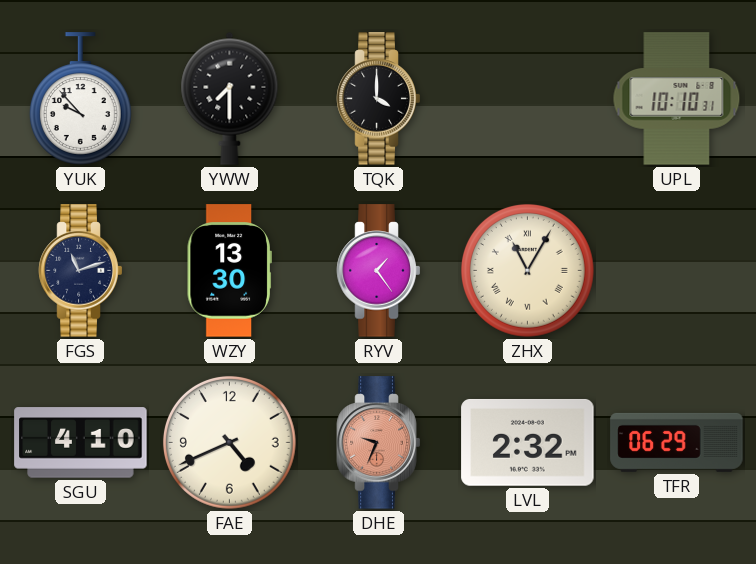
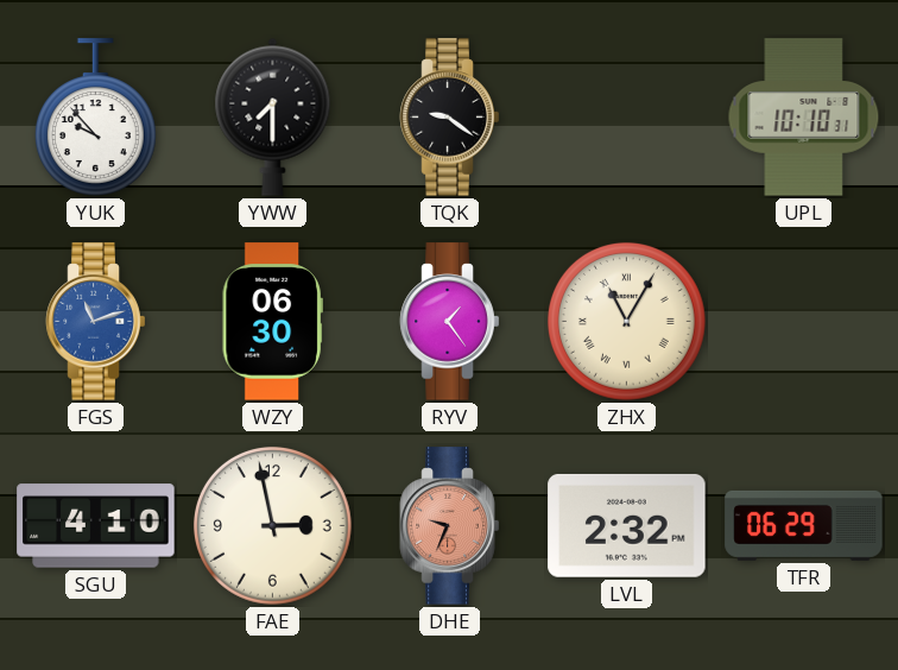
TQK: 4:00 -> 9:21
FGS dial: navy -> blue
WZY: 13:30 -> 06:30
FAE: 4:41 -> 2:58
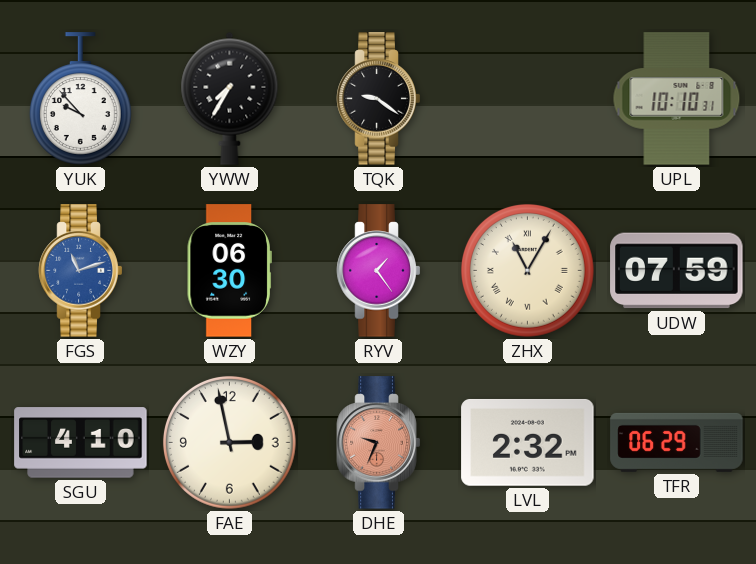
YWW: 7:30 -> 7:35
UDW: none -> 07:59
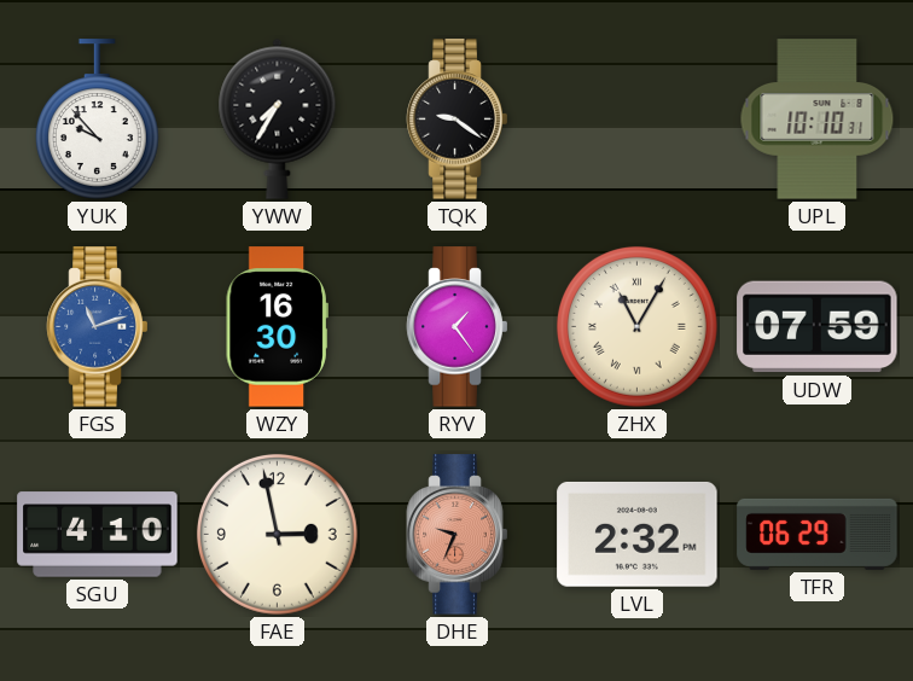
WZY: 06:30 -> 16:30
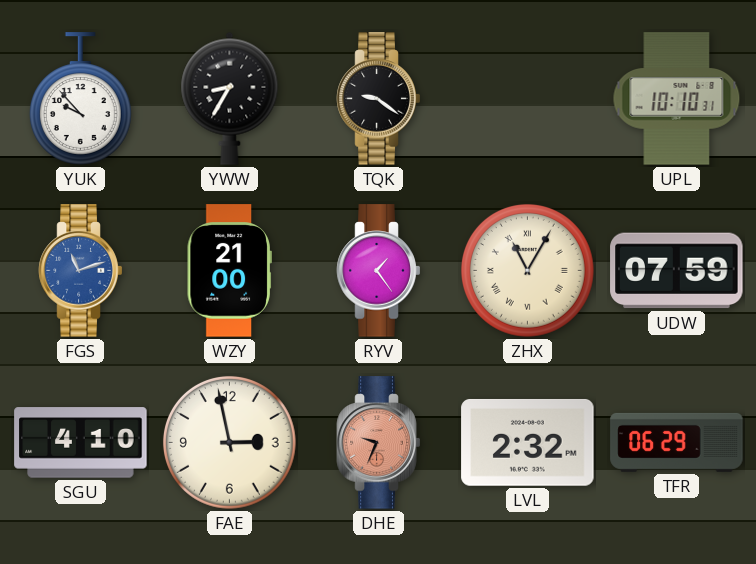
YWW: 7:35 -> 8:35
WZY: 16:30 -> 21:00
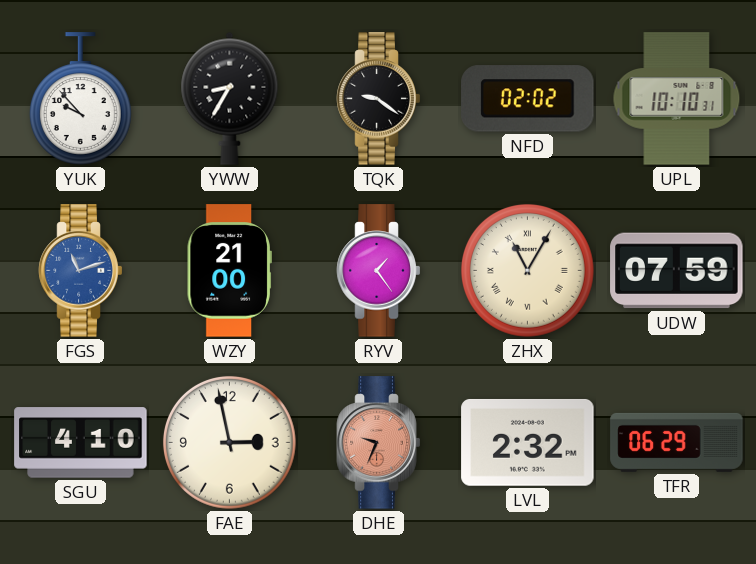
NFD: none -> 02:02
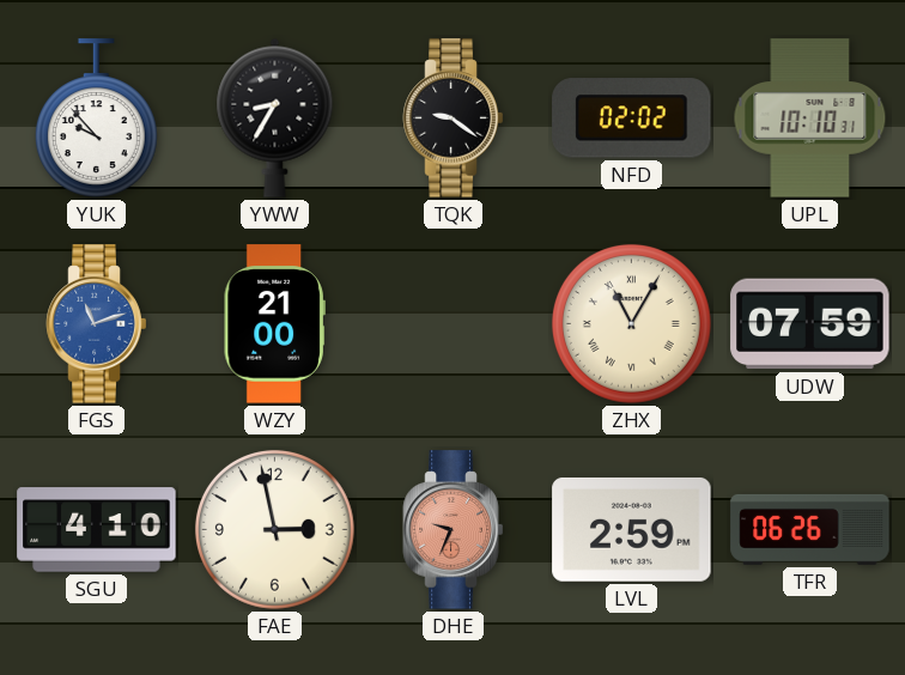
RYV: 1:24 -> none
LVL: 2:32 -> 2:59
TFR: 06:29 -> 06:26
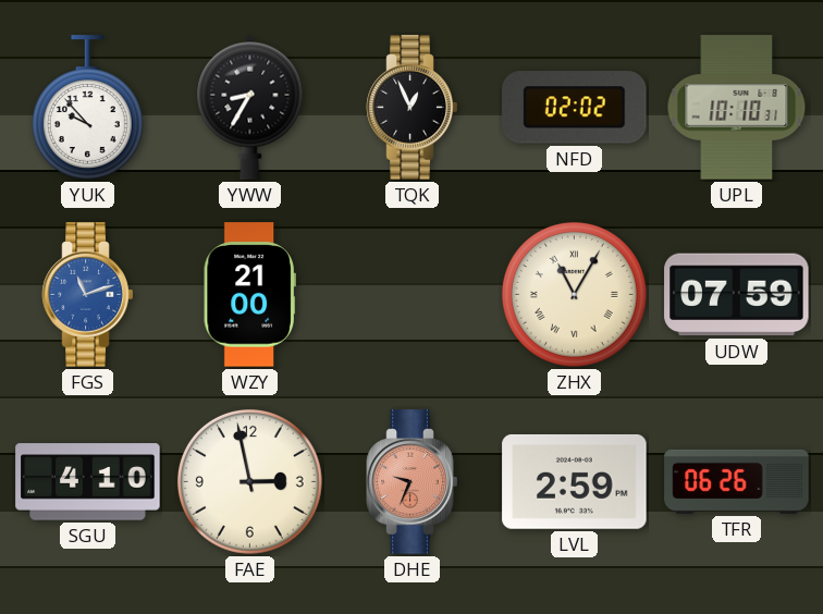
TQK: 9:21 -> 12:56
